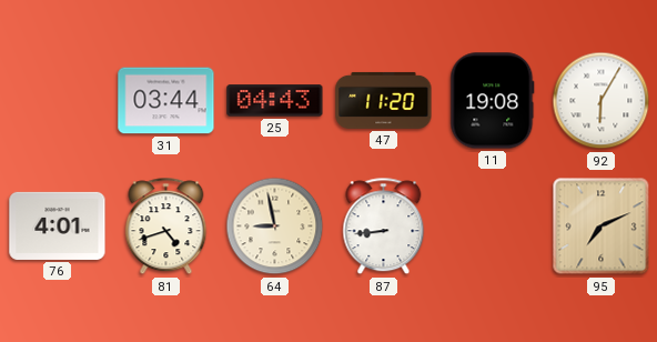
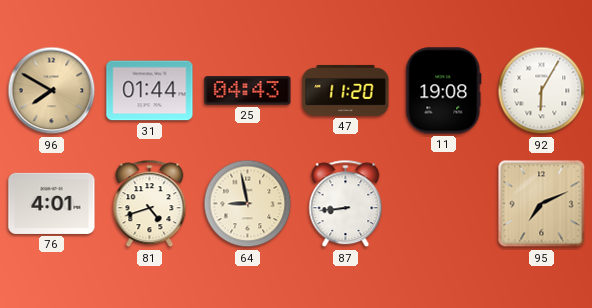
96: none -> 7:50
31: 03:44 -> 01:44
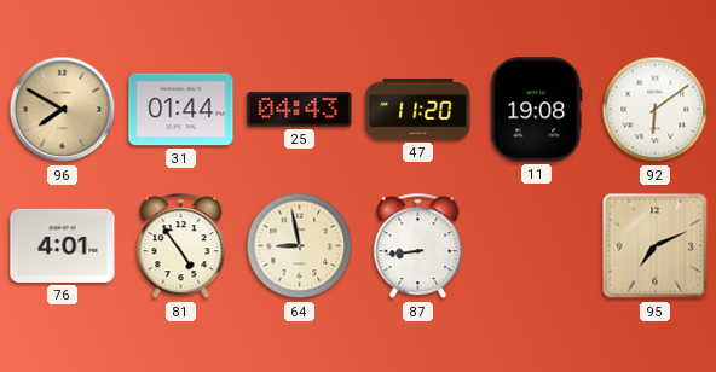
92: 6:05 -> 6:09
81: 4:42 -> 4:54
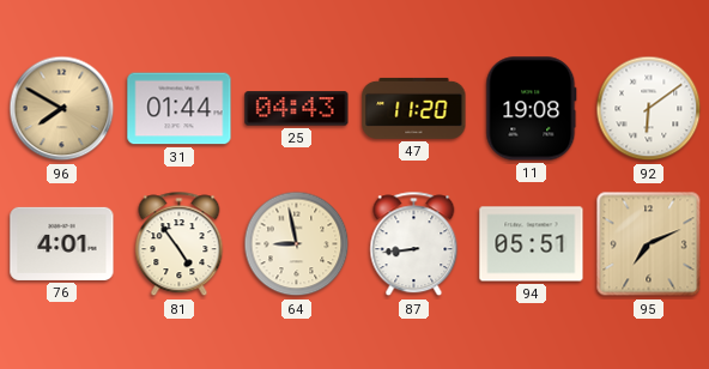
94: none -> 05:51
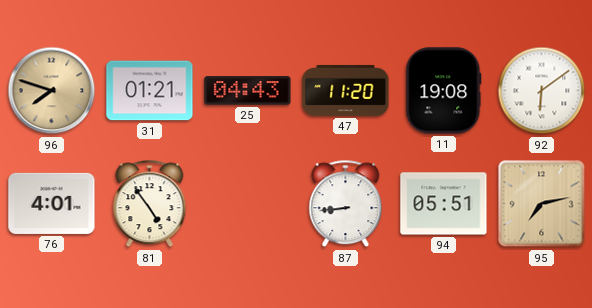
96: 7:50 -> 7:48
31: 01:44 -> 01:21
64: 8:58 -> none
95: 7:11 -> 7:13
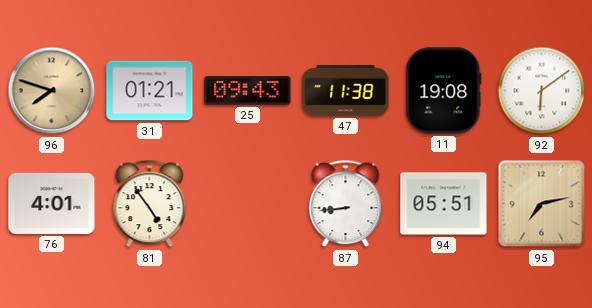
25: 04:43 -> 09:43
47: 11:20 -> 11:38
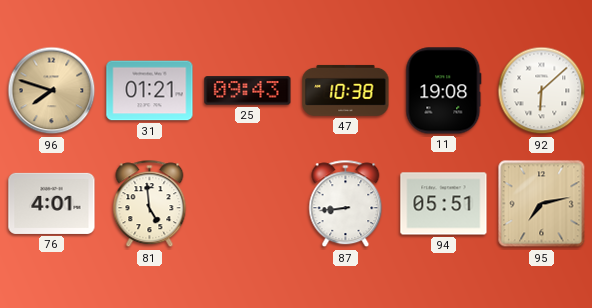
47: 11:38 -> 10:38
92: 6:09 -> 6:08
81: 4:54 -> 4:59
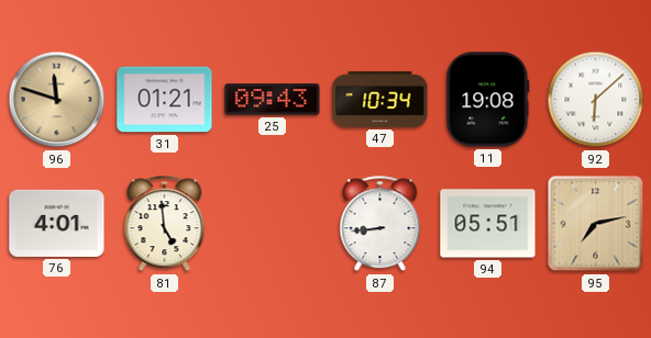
96: 7:48 -> 11:48
47: 10:38 -> 10:34
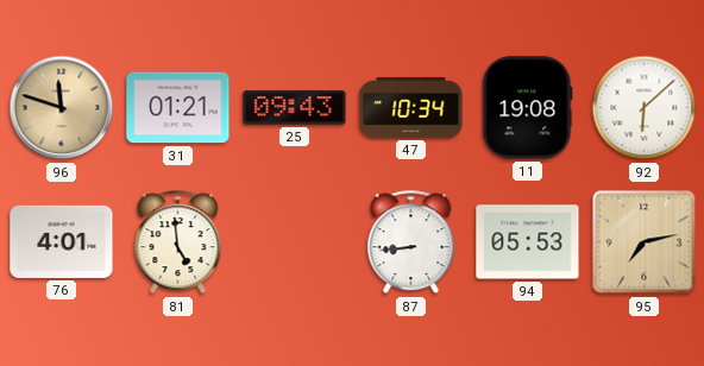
94: 05:51 -> 05:53
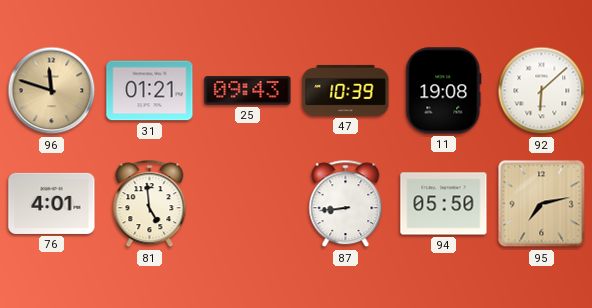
47: 10:34 -> 10:39
94: 05:53 -> 05:50
